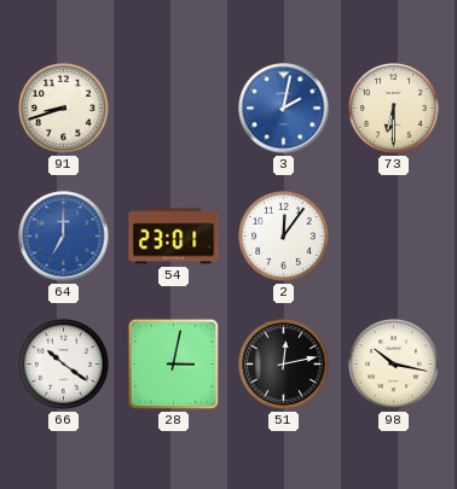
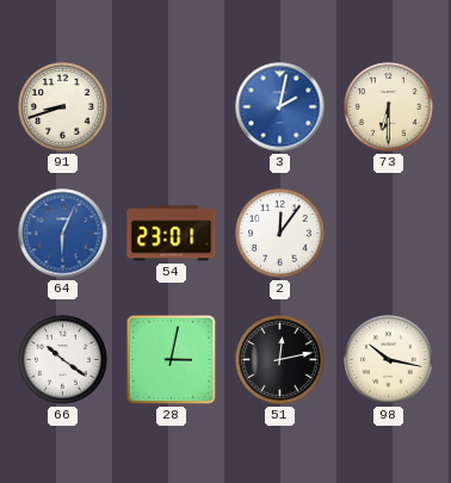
64: 7:00 -> 6:04
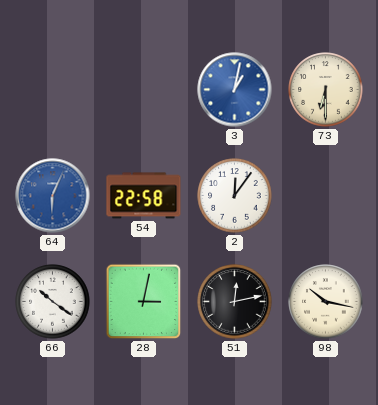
91: 8:42 -> none
3: 2:02 -> 1:02
54: 23:01 -> 22:58
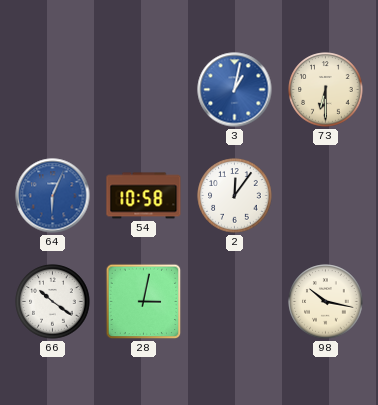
54: 22:58 -> 10:58
51: 12:13 -> none
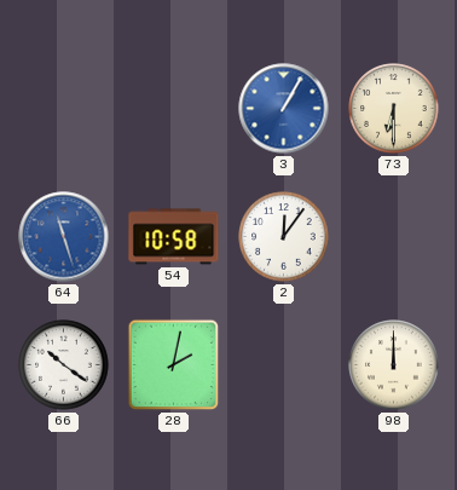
3: 1:02 -> 1:05
64: 6:04 -> 11:27
28: 3:02 -> 2:02
98: 10:17 -> 12:00
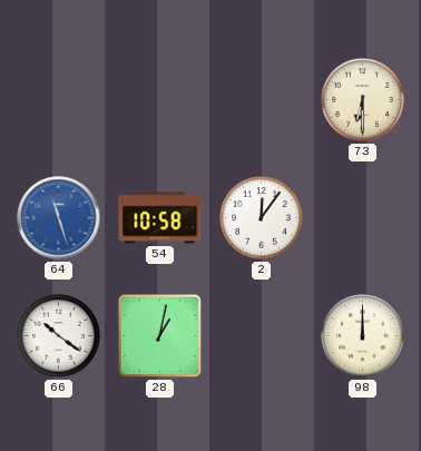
3: 1:05 -> none
28: 2:02 -> 1:02
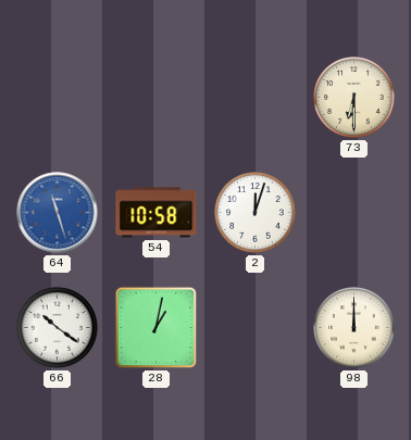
2: 12:06 -> 12:03
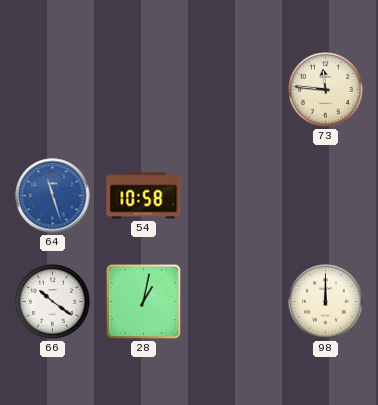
73: 6:30 -> 11:46
2: 12:03 -> none
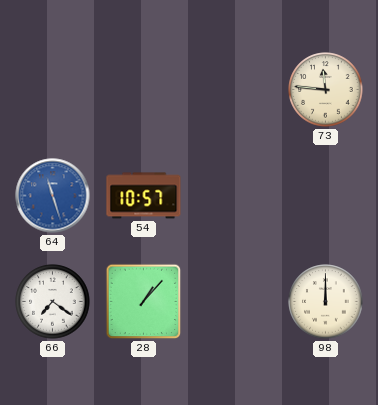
54: 10:58 -> 10:57
66: 10:21 -> 7:21
28: 1:02 -> 1:07
